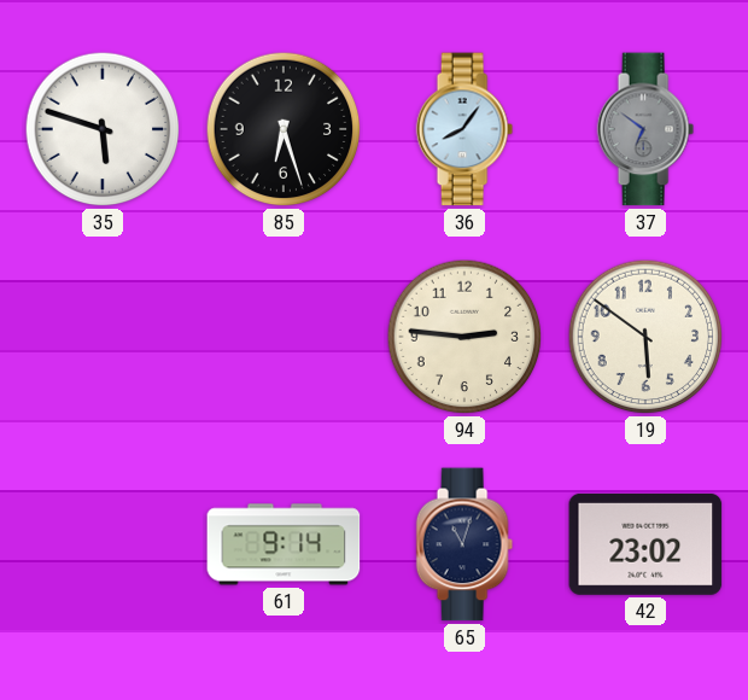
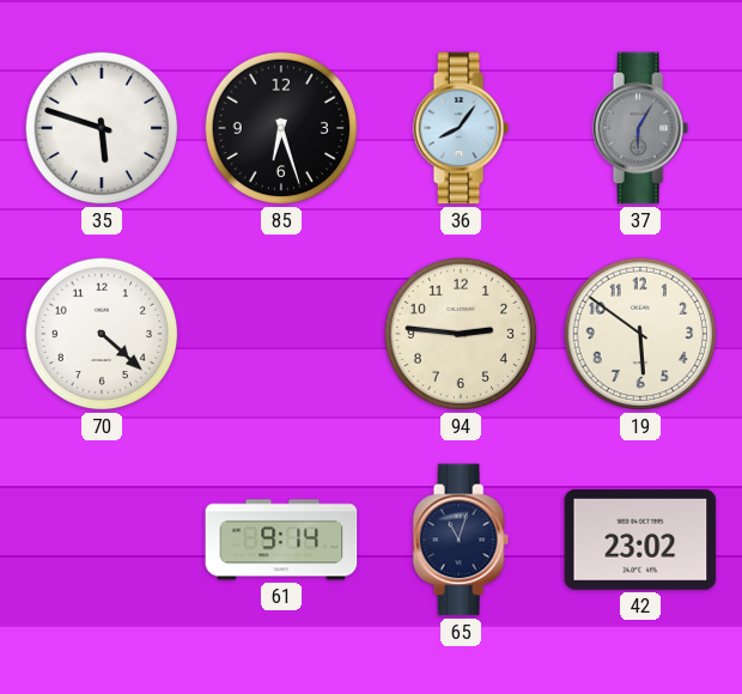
37: 6:51 -> 6:05
70: none -> 4:22
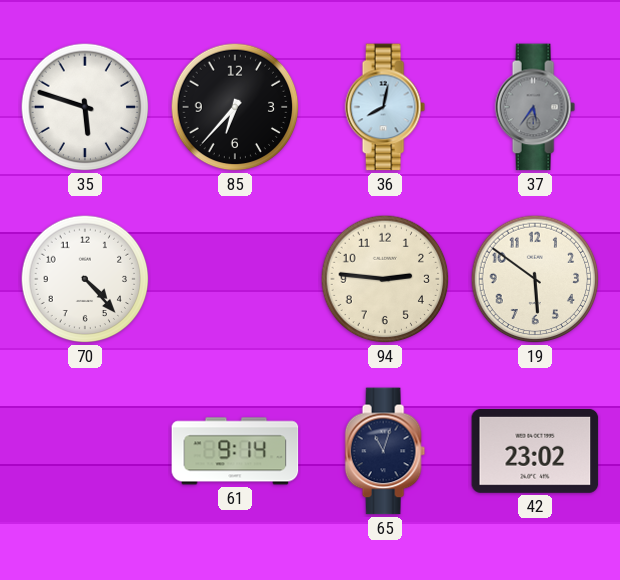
85: 6:27 -> 6:37
36: 8:06 -> 8:02
37: 6:05 -> 5:36
70: 4:22 -> 4:23
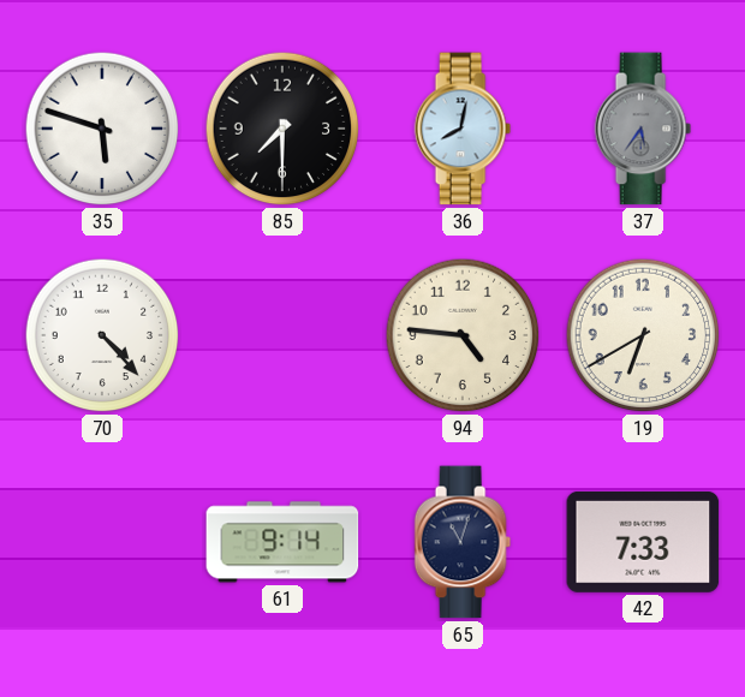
85: 6:37 -> 7:30
94: 2:46 -> 4:46
19: 5:51 -> 6:40
42: 23:02 -> 7:33
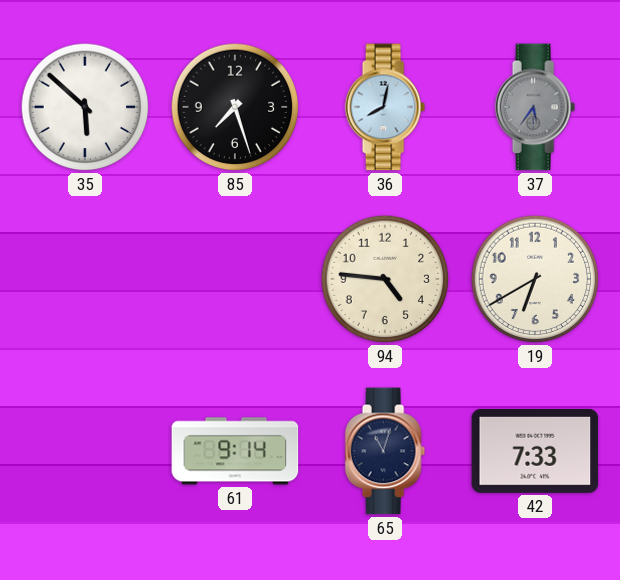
35: 5:48 -> 5:52
85: 7:30 -> 7:27
70: 4:23 -> none
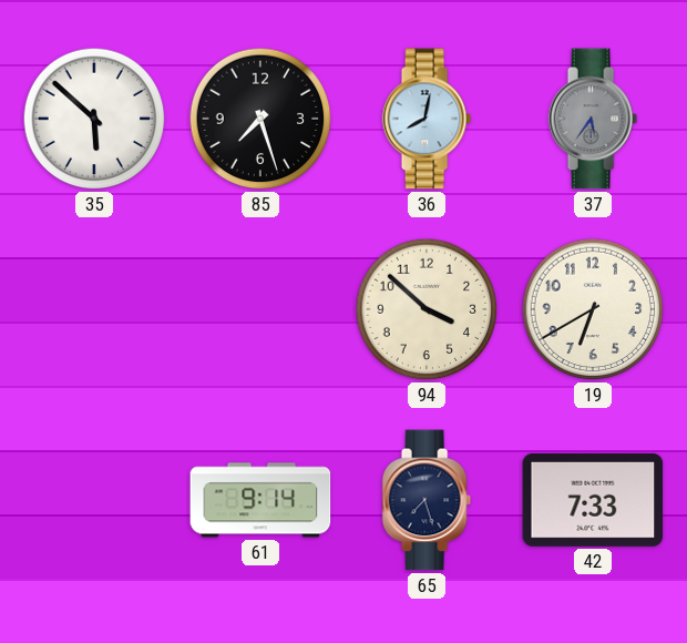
94: 4:46 -> 3:52
65: 11:03 -> 7:27
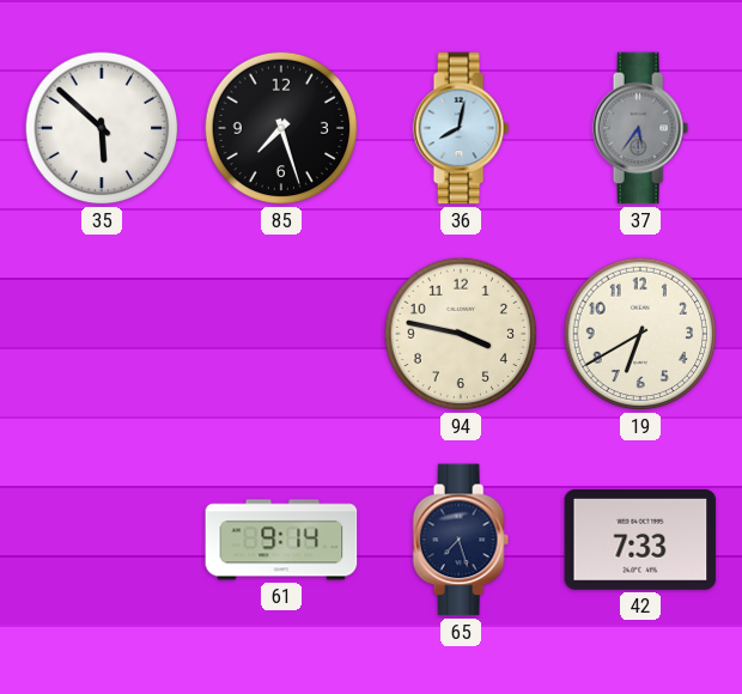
94: 3:52 -> 3:47
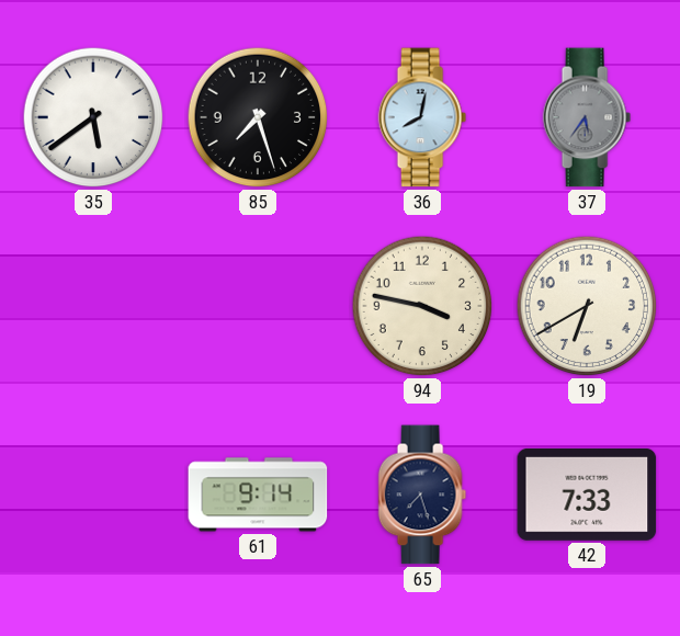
35: 5:52 -> 5:39
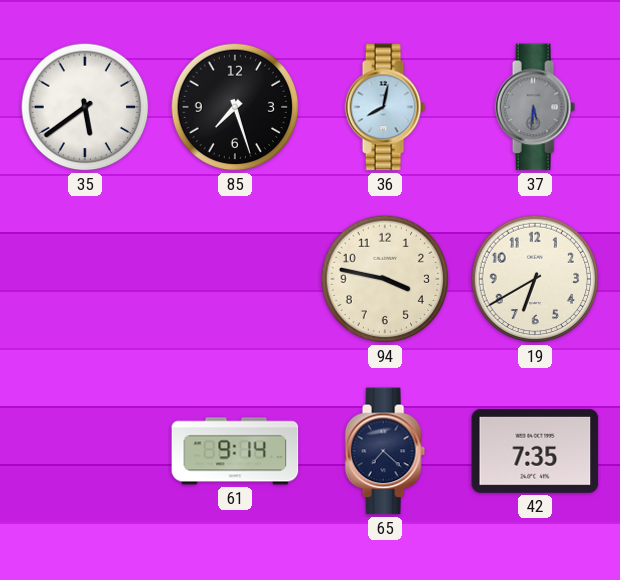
37: 5:36 -> 5:31
65: 7:27 -> 7:22
42: 7:33 -> 7:35
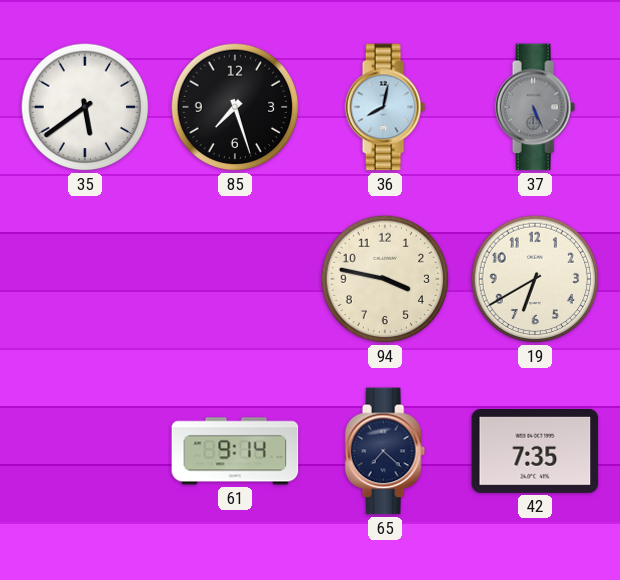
37: 5:31 -> 5:26
